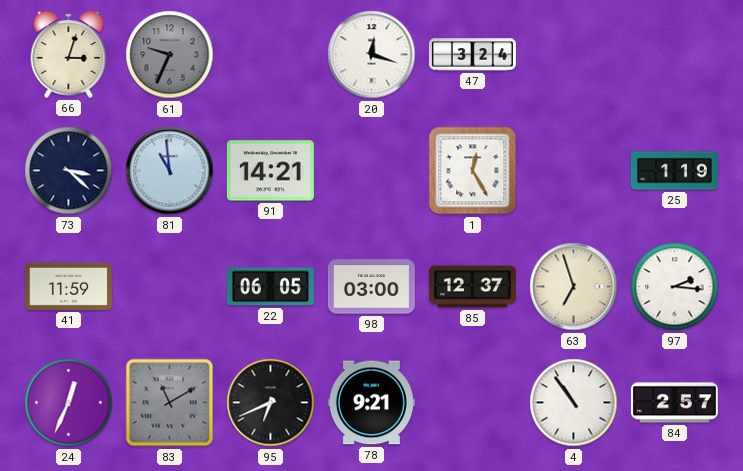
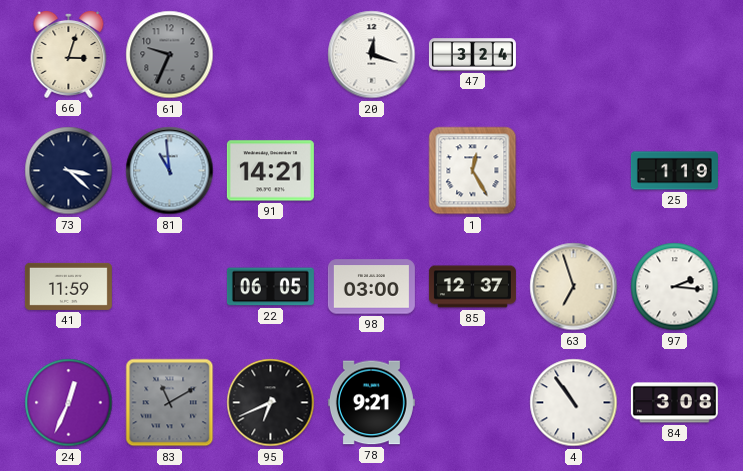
84: 2:57 -> 3:08
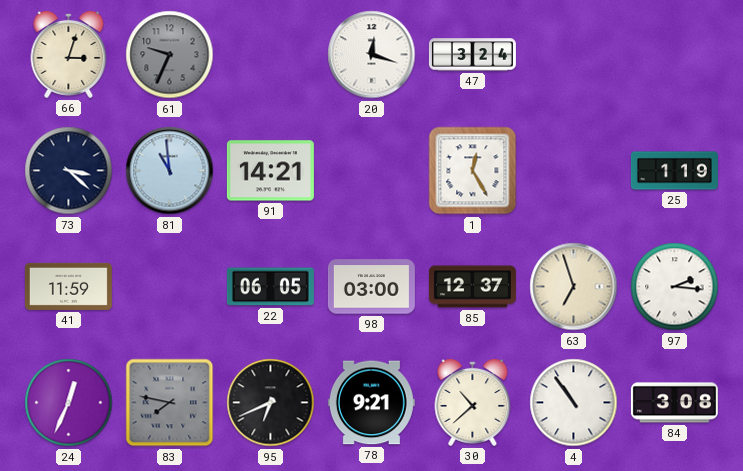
83: 11:10 -> 7:47
30: none -> 10:38
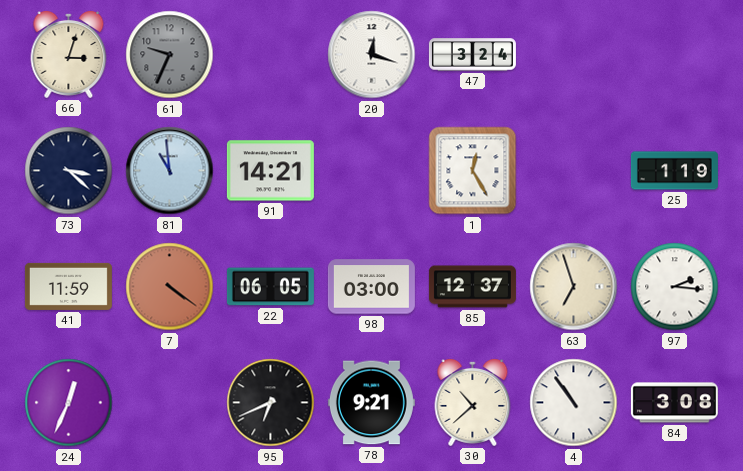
7: none -> 4:21
83: 7:47 -> none
